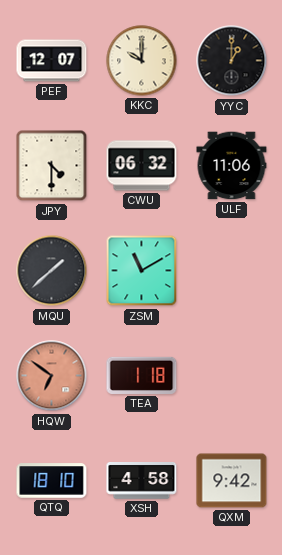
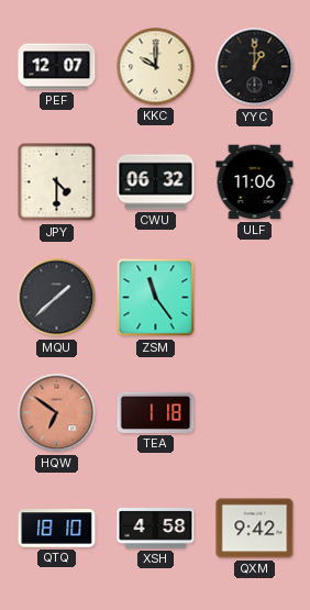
ZSM: 11:10 -> 11:24
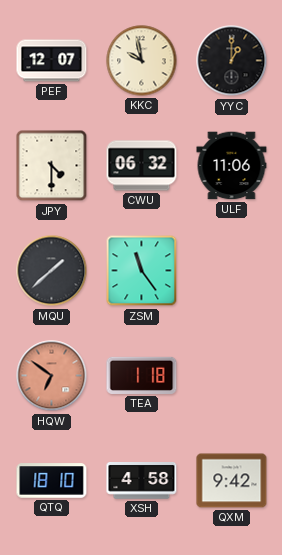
KKC: 10:00 -> 9:58
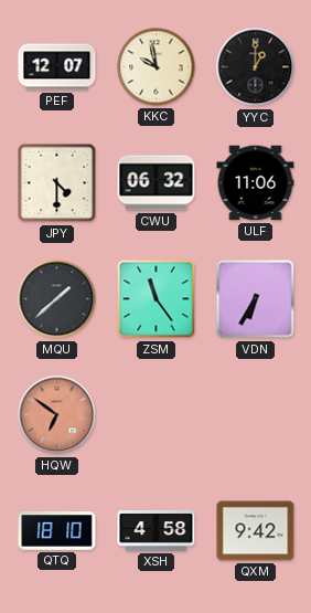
VDN: none -> 6:35
TEA: 1:18 -> none
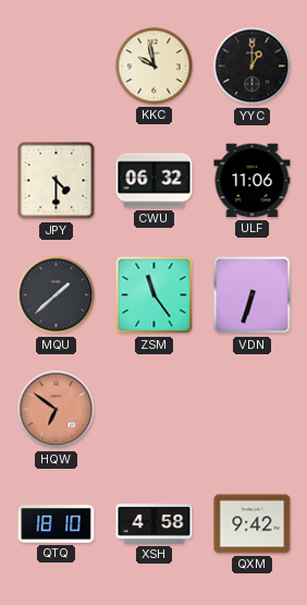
PEF: 12:07 -> none
VDN: 6:35 -> 6:33
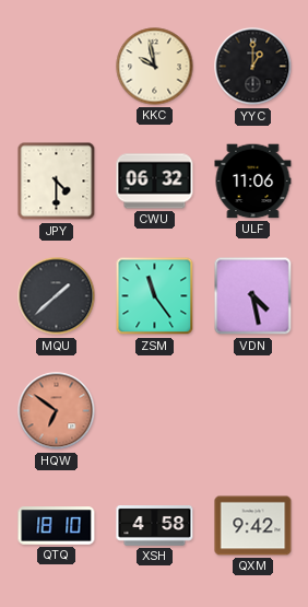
VDN: 6:33 -> 4:28
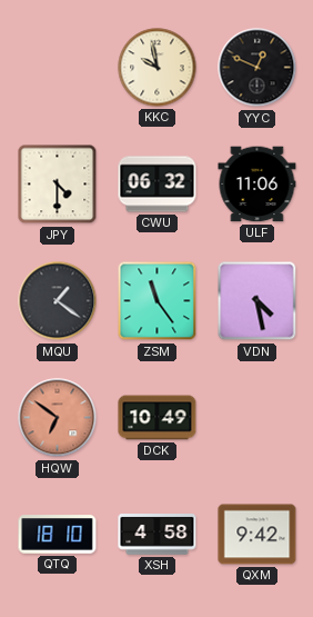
YYC: 1:00 -> 12:49
MQU: 1:38 -> 1:21
DCK: none -> 10:49
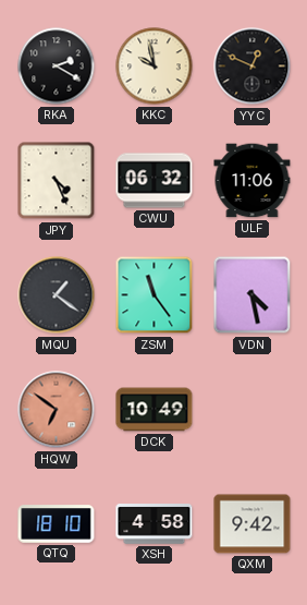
RKA: none -> 2:20
JPY: 4:30 -> 4:26
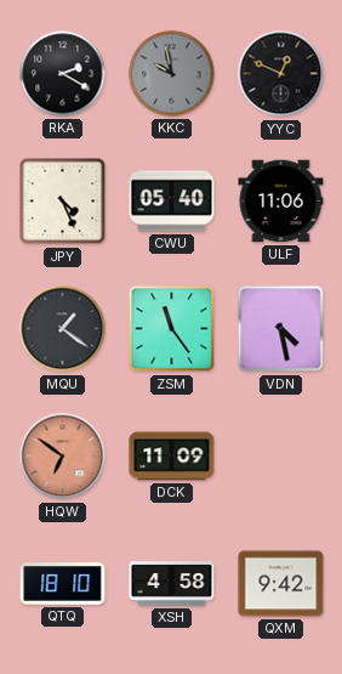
KKC dial: cream -> grey
CWU: 06:32 -> 05:40
DCK: 10:49 -> 11:09
